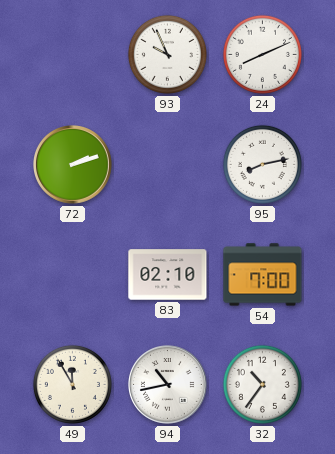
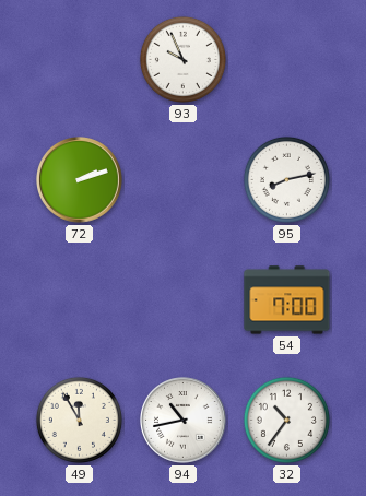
24: 8:11 -> none
83: 02:10 -> none
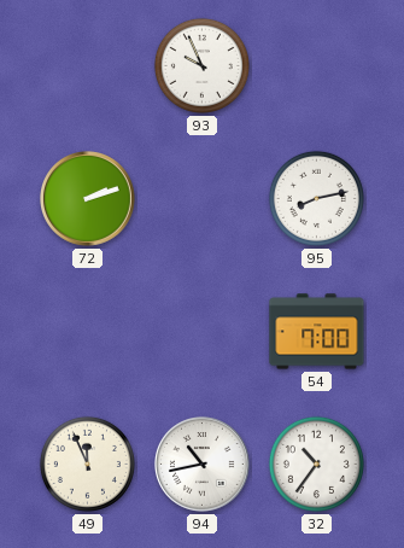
49: 11:55 -> 11:56
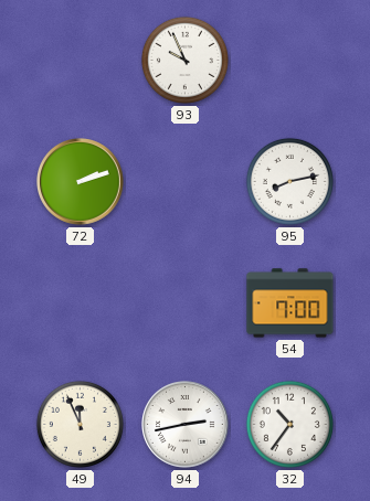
94: 10:43 -> 2:43
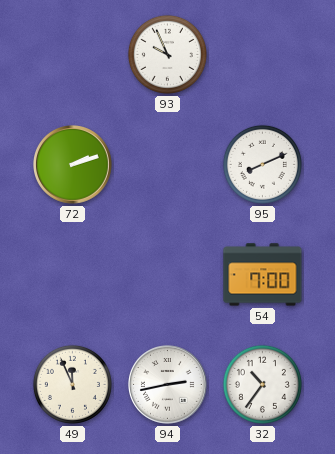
95: 8:13 -> 8:11
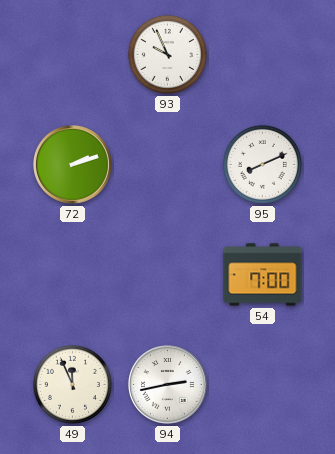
32: 10:36 -> none
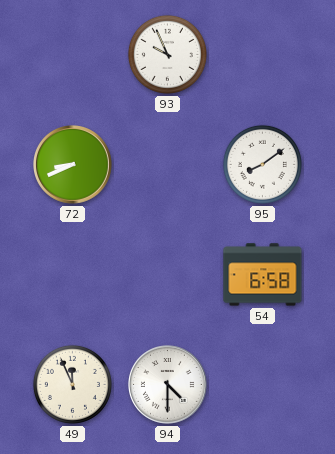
72: 2:12 -> 8:41
95: 8:11 -> 8:09
54: 7:00 -> 6:58
94: 2:43 -> 4:30
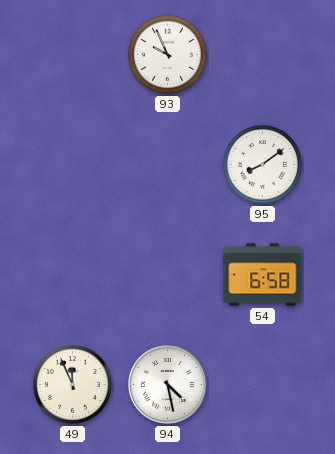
72: 8:41 -> none
94: 4:30 -> 4:28
